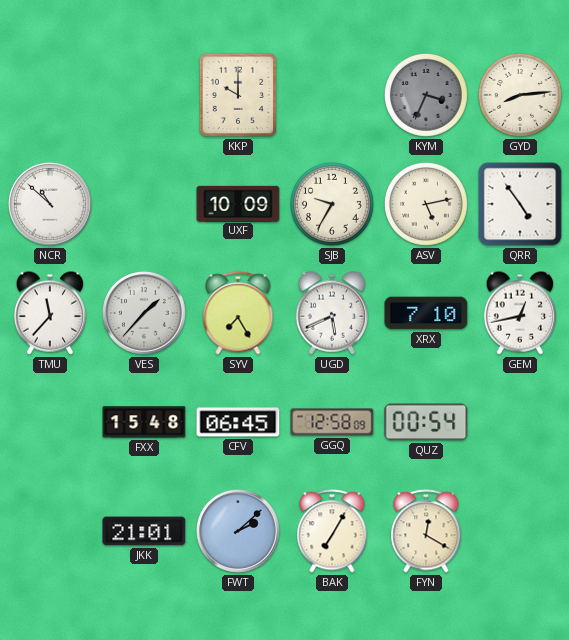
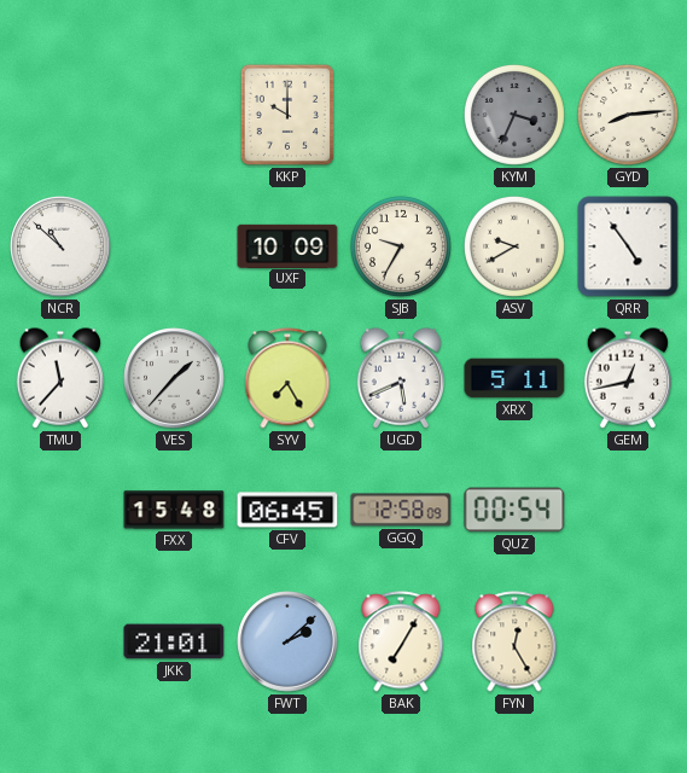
ASV: 5:13 -> 9:40
XRX: 7:10 -> 5:11
FYN: 12:20 -> 12:25
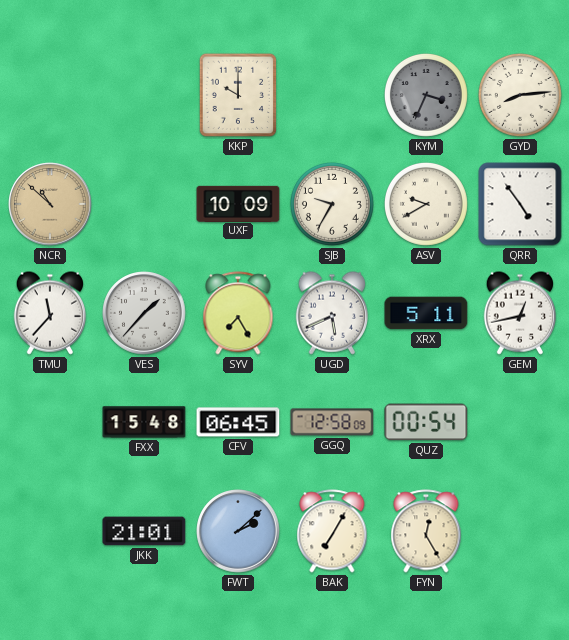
NCR dial: white -> champagne
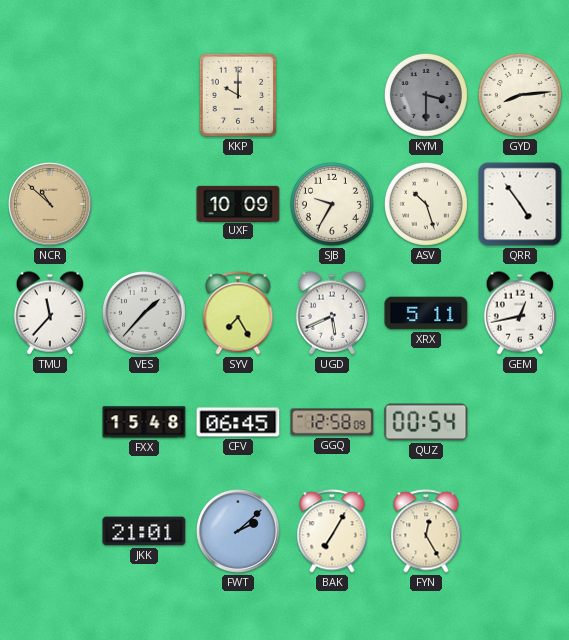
KYM: 3:34 -> 3:30
ASV: 9:40 -> 10:27
